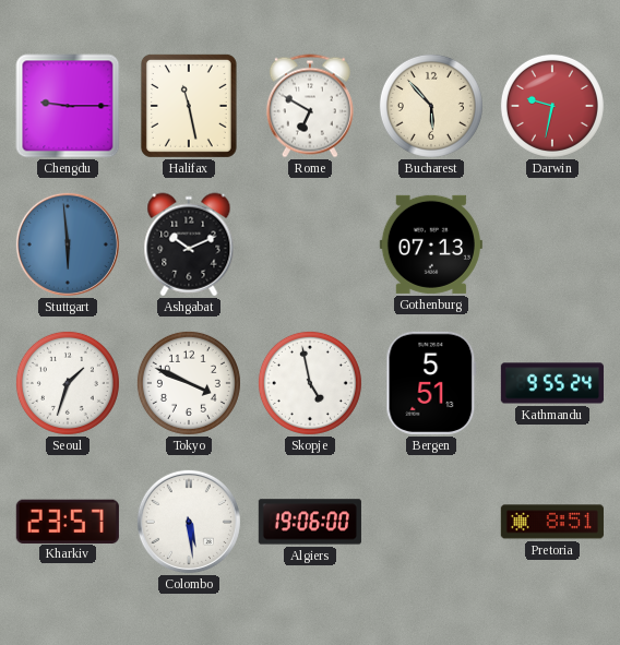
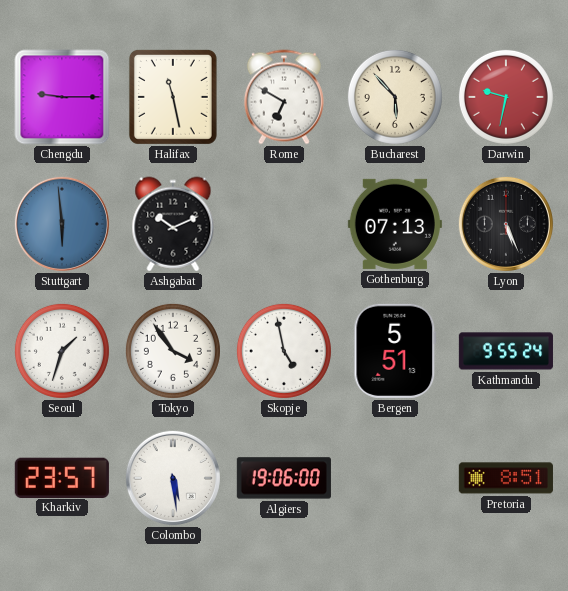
Lyon: none -> 5:26
Tokyo: 3:49 -> 3:54
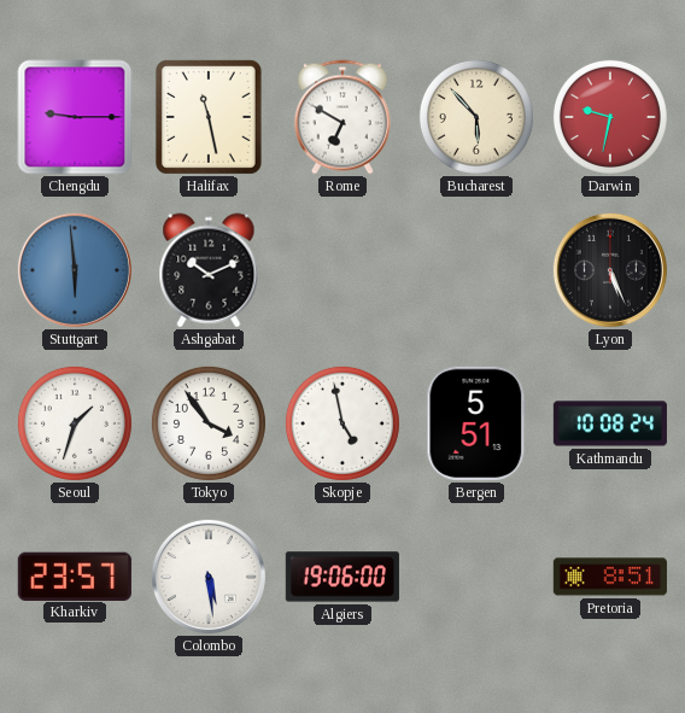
Gothenburg: 07:13 -> none
Kathmandu: 9:55 -> 10:08
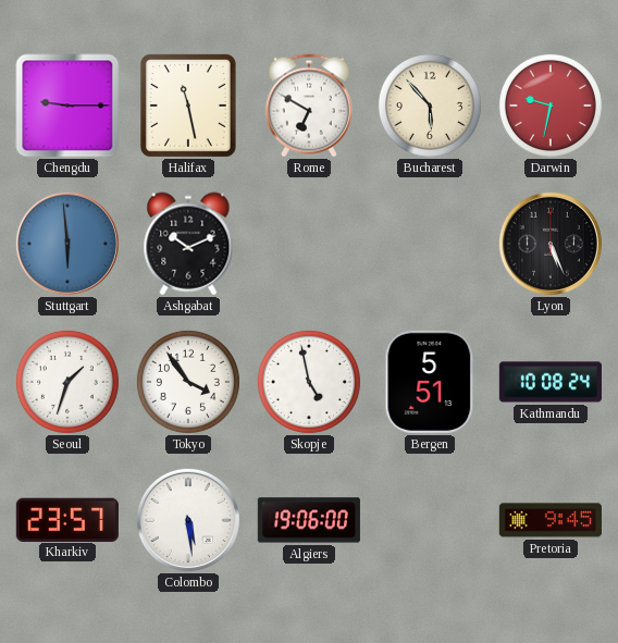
Pretoria: 8:51 -> 9:45
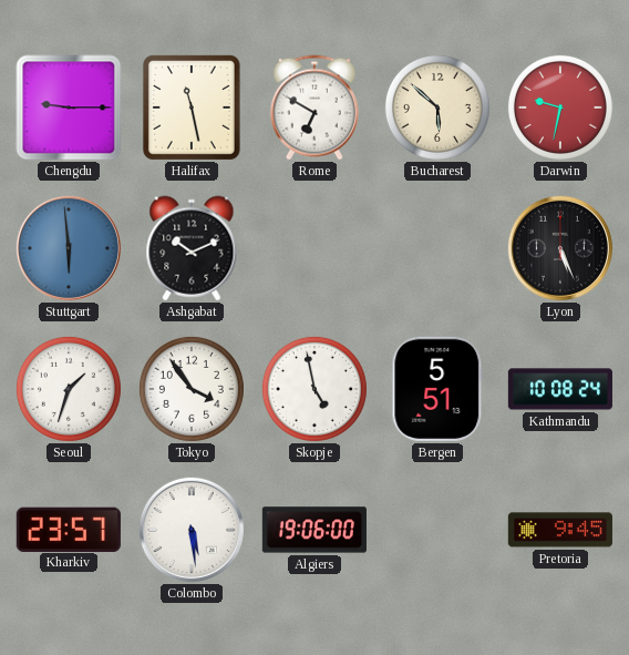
Bucharest: 5:53 -> 5:52
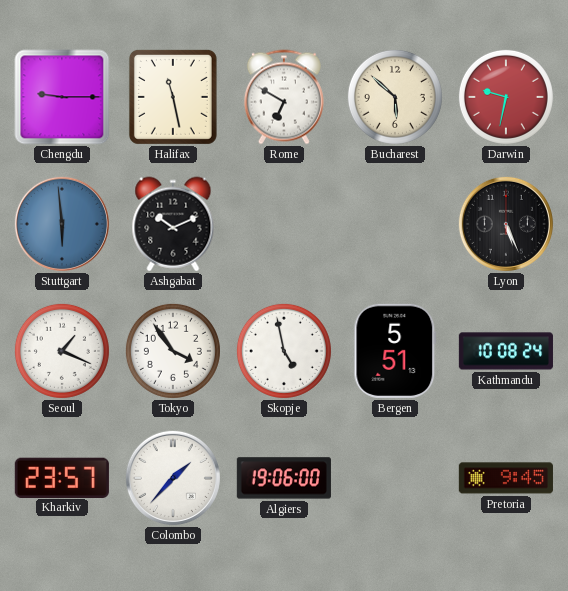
Seoul: 1:33 -> 1:19
Colombo: 5:29 -> 1:37
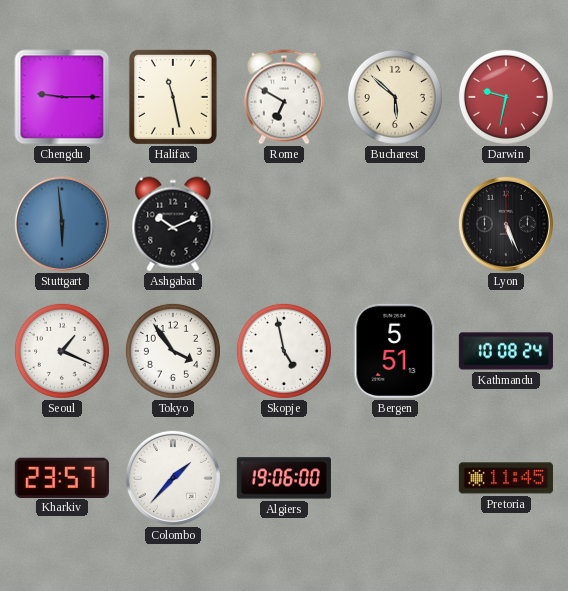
Pretoria: 9:45 -> 11:45
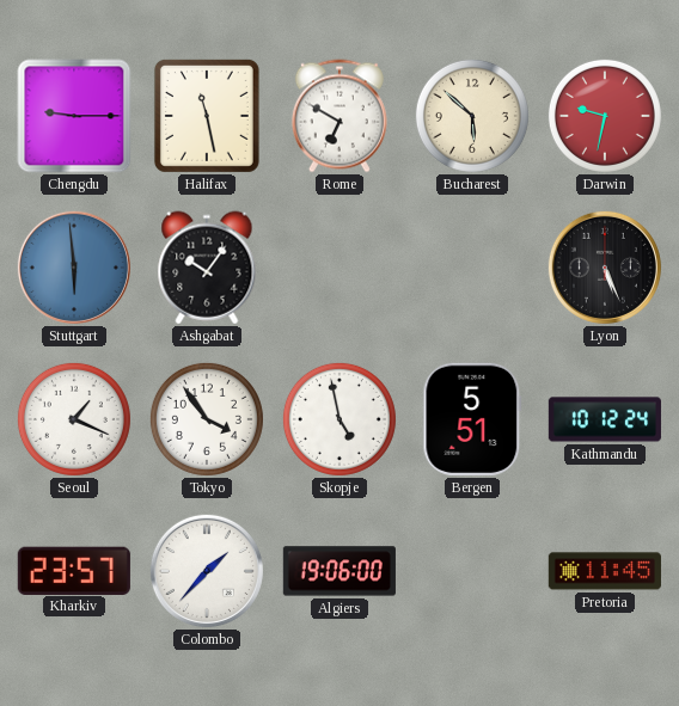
Ashgabat: 10:11 -> 10:06
Kathmandu: 10:08 -> 10:12
